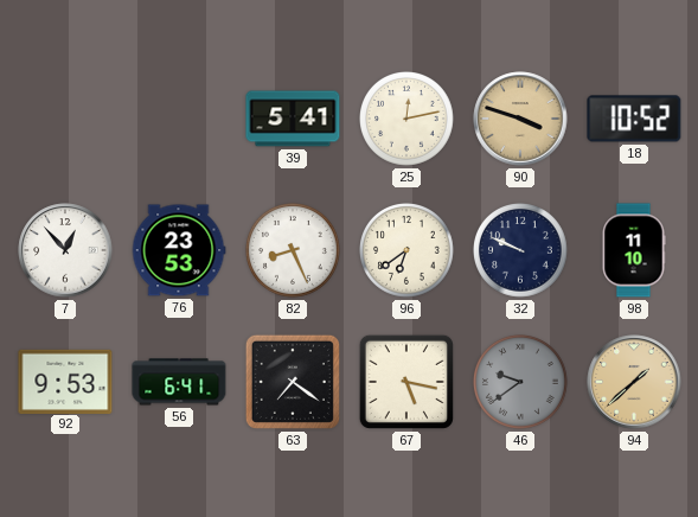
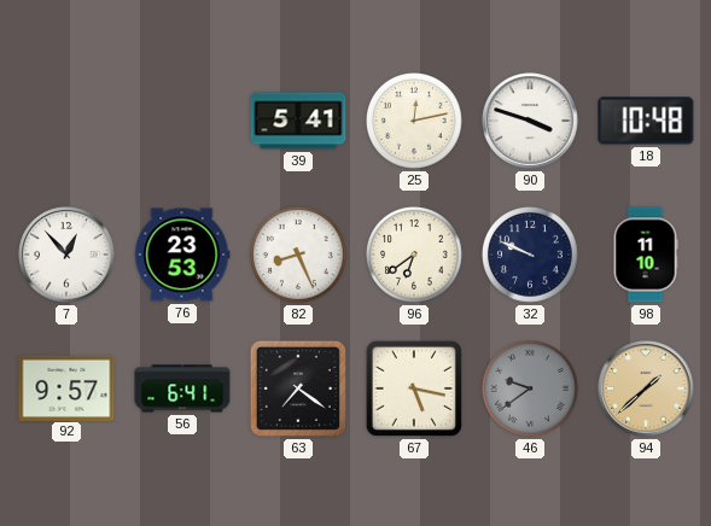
90 dial: champagne -> white
18: 10:52 -> 10:48
92: 9:53 -> 9:57
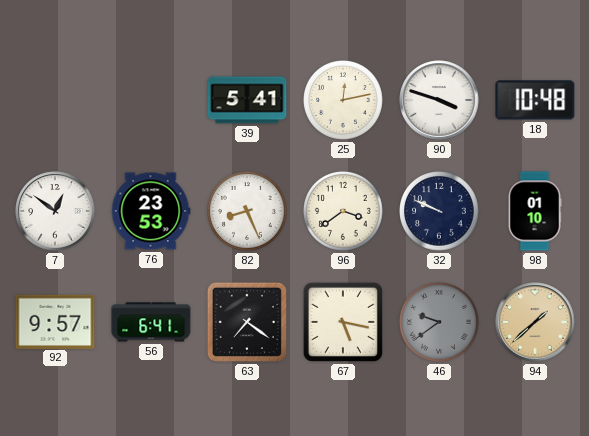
7: 12:53 -> 12:51
96: 6:39 -> 3:39
98: 11:10 -> 01:10
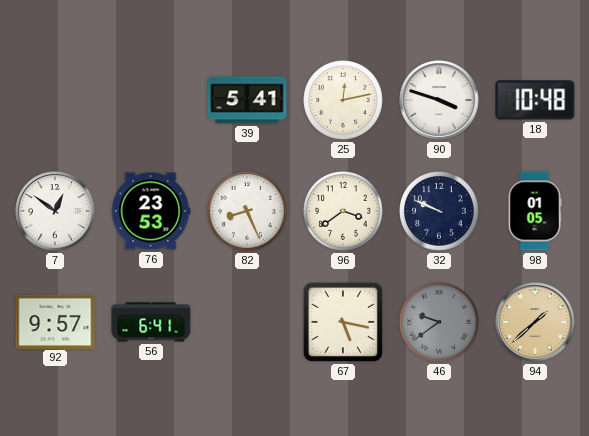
98: 01:10 -> 01:05
63: 7:21 -> none
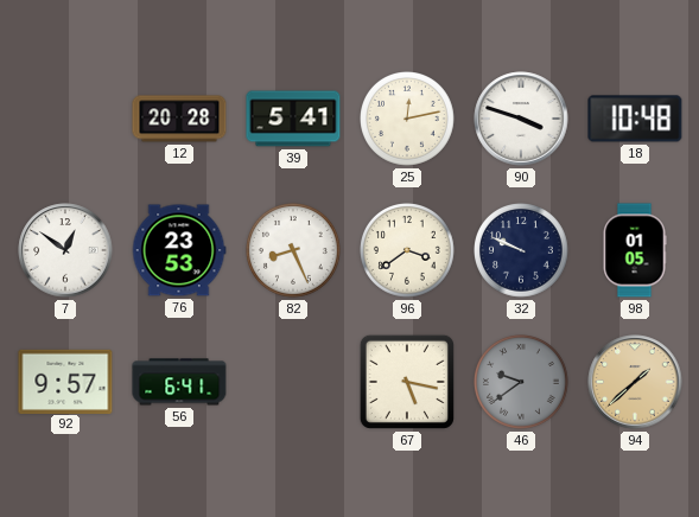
12: none -> 20:28
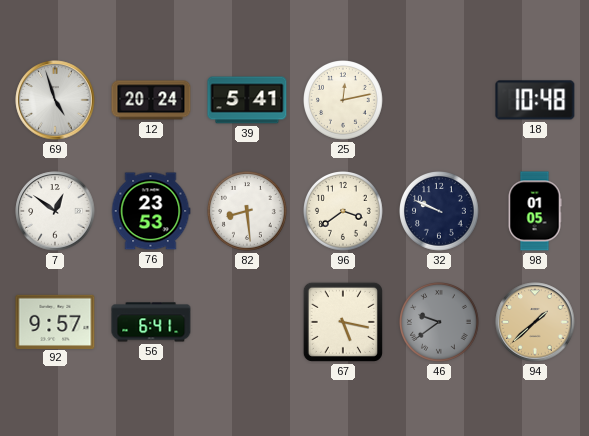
69: none -> 4:57
12: 20:28 -> 20:24
90: 3:48 -> none
82: 8:26 -> 8:29
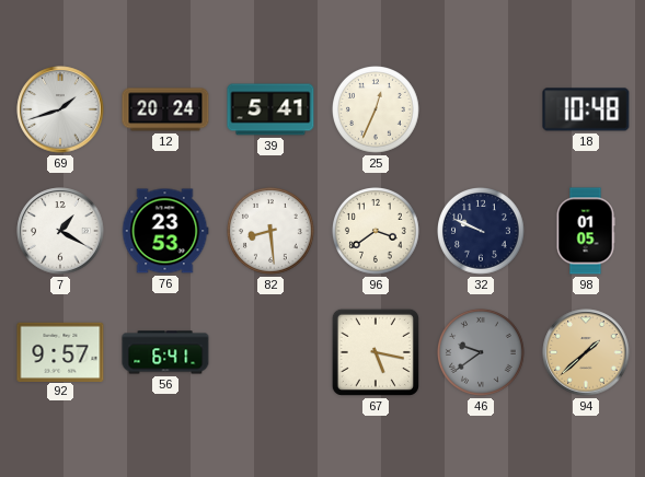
69: 4:57 -> 1:42
25: 12:13 -> 12:34
7: 12:51 -> 1:20
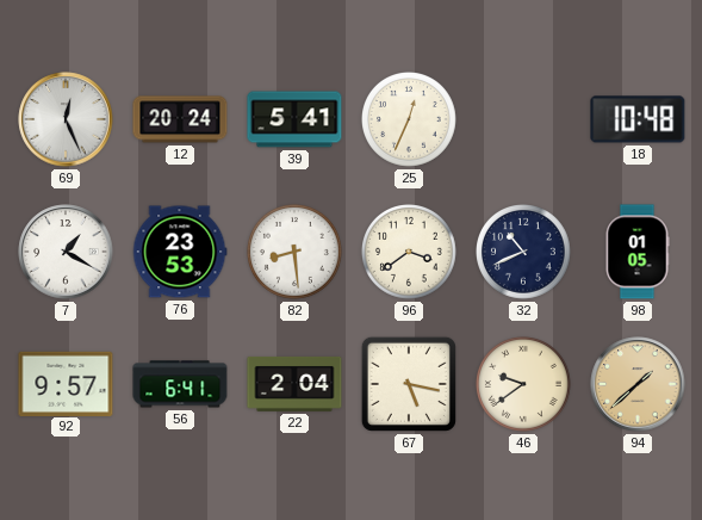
69: 1:42 -> 12:26
32: 9:49 -> 10:41
22: none -> 2:04
46 dial: grey -> cream
